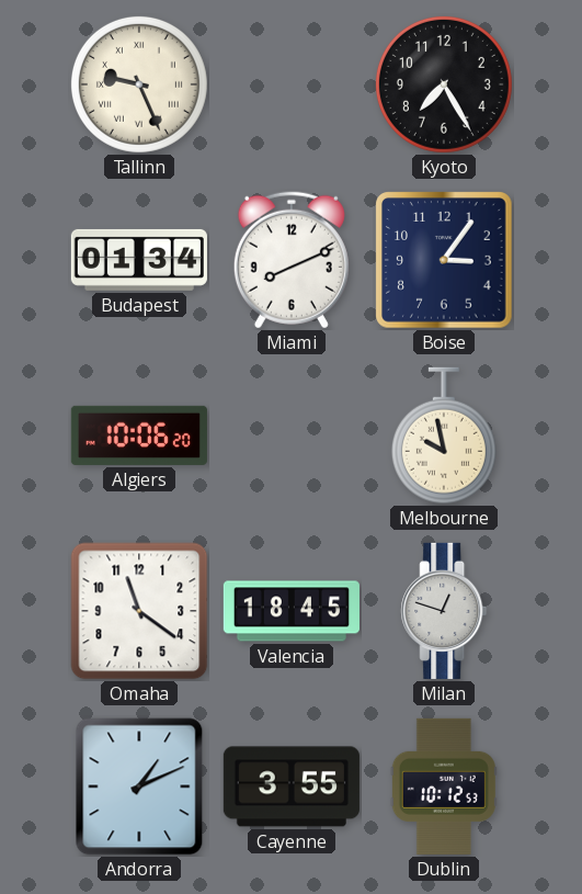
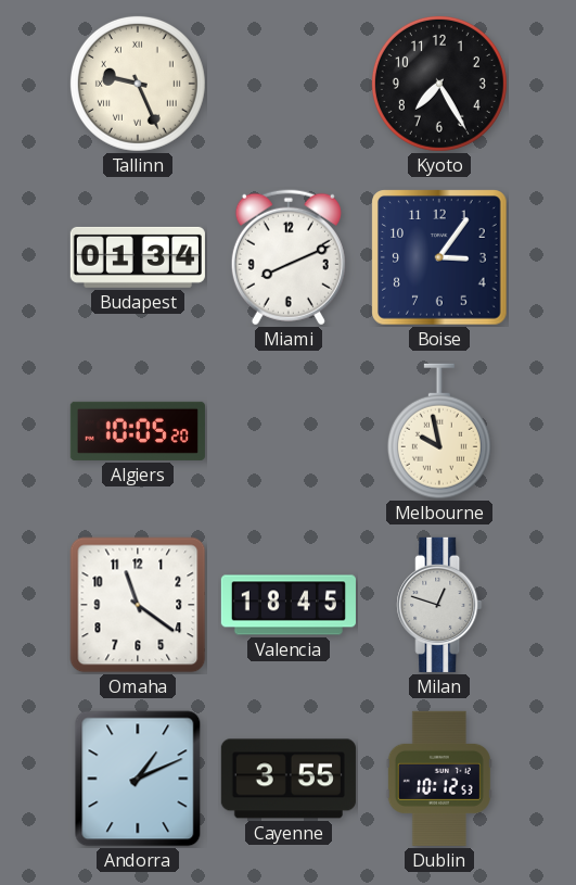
Algiers: 10:06 -> 10:05
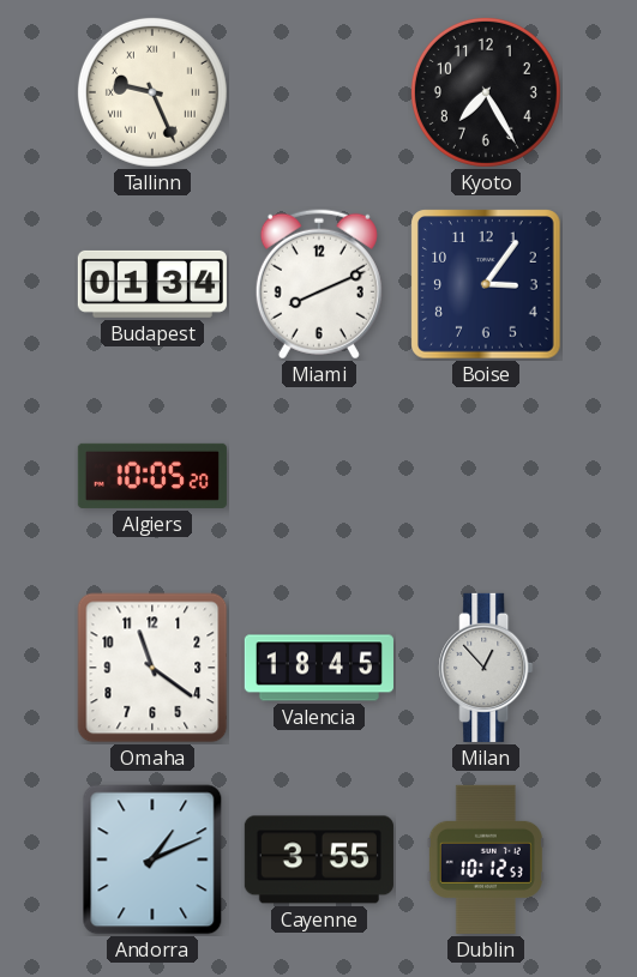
Melbourne: 9:58 -> none
Milan: 12:48 -> 12:53
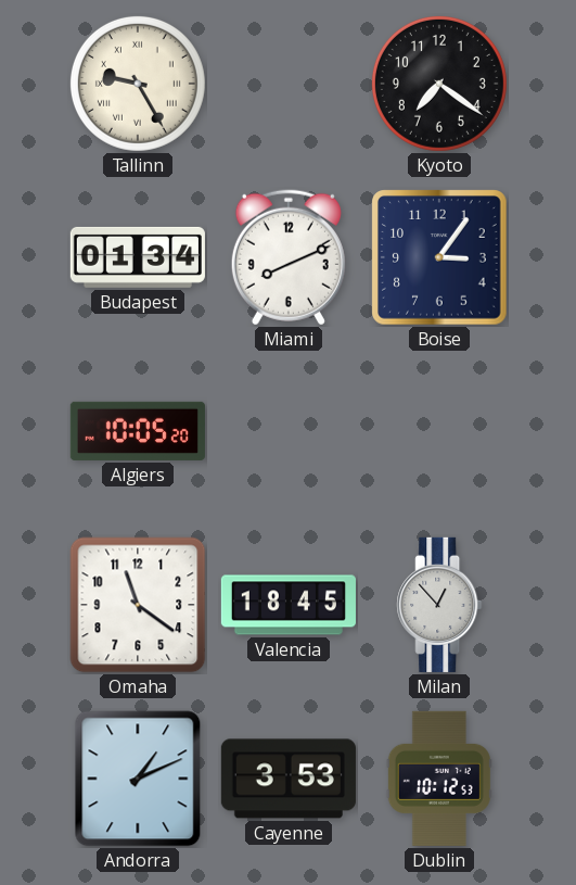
Tallinn: 9:26 -> 9:25
Kyoto: 7:25 -> 7:21
Cayenne: 3:55 -> 3:53
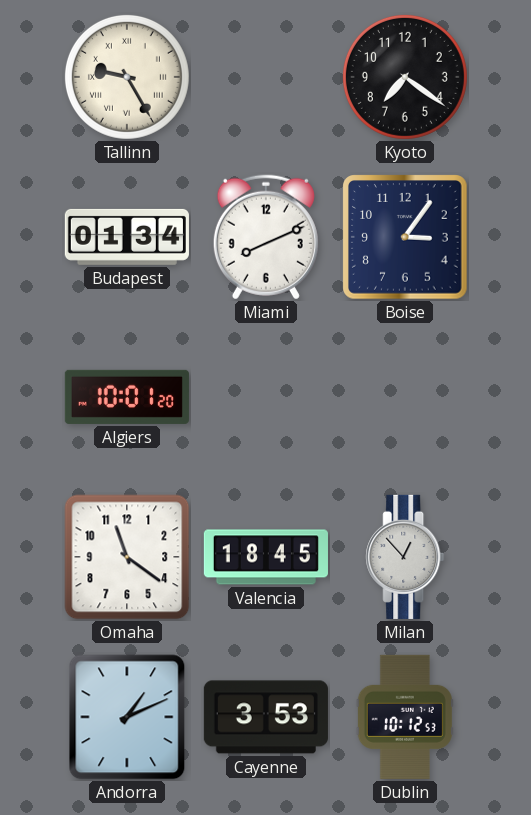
Algiers: 10:05 -> 10:01
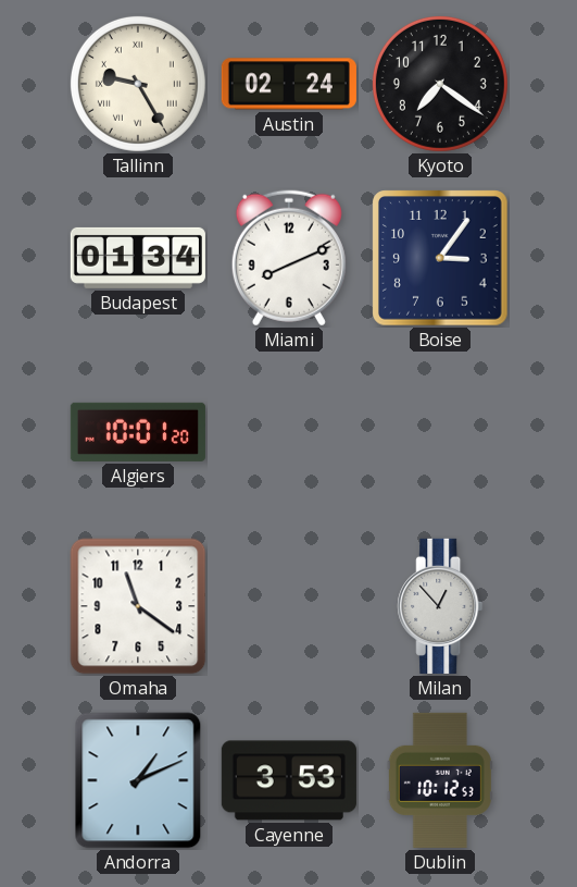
Austin: none -> 02:24
Valencia: 18:45 -> none
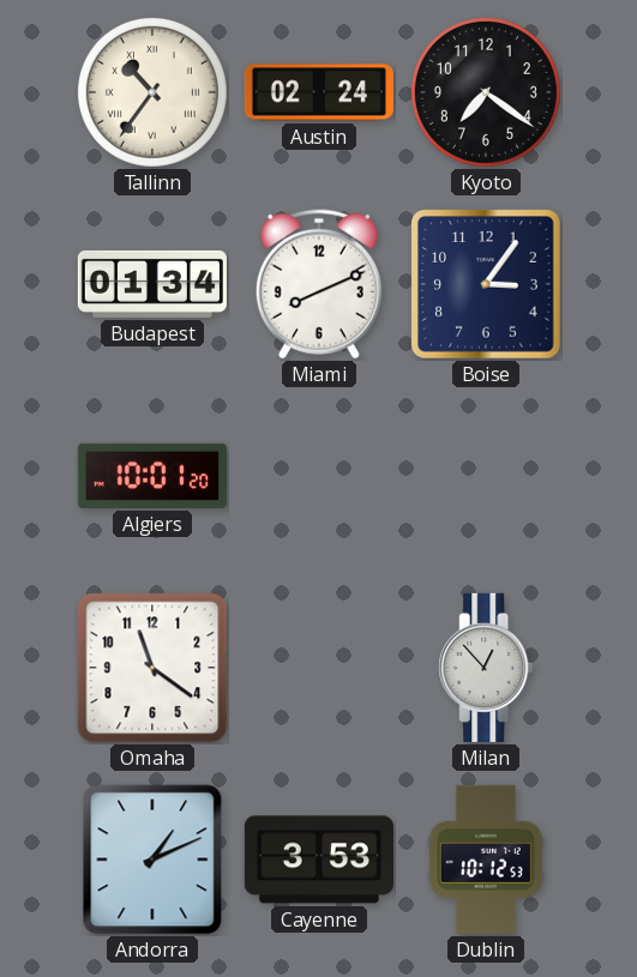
Tallinn: 9:25 -> 10:36
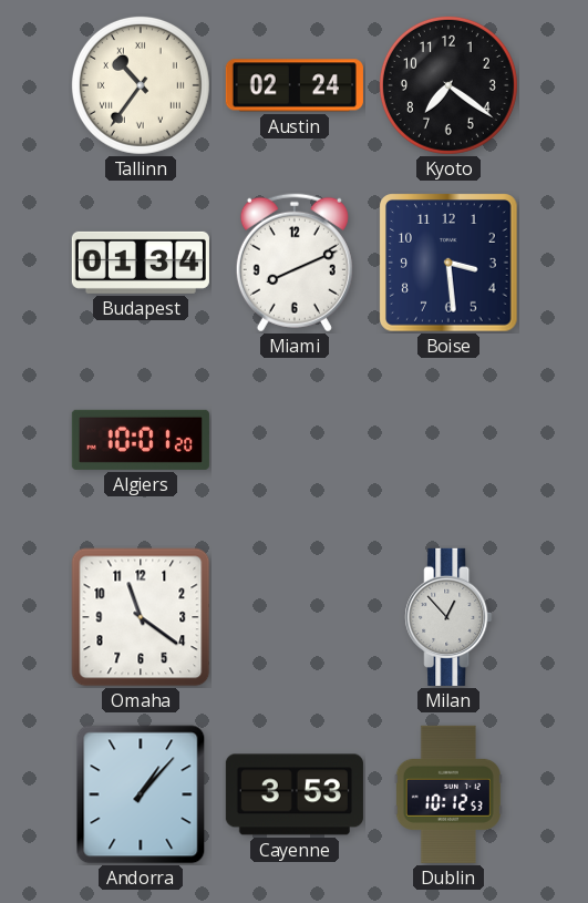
Boise: 3:06 -> 3:29
Andorra: 1:11 -> 1:07
